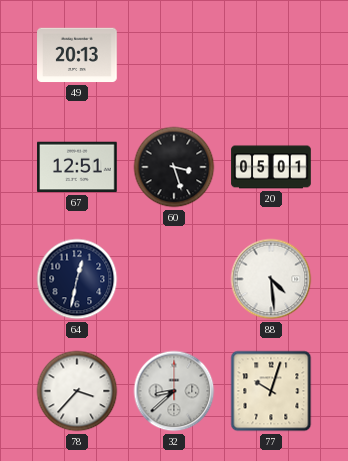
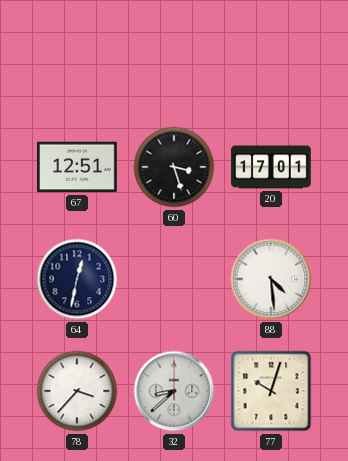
49: 20:13 -> none
20: 05:01 -> 17:01
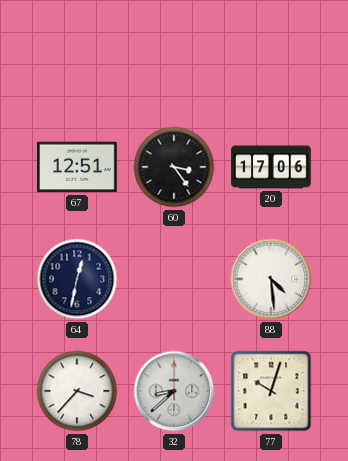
60: 3:27 -> 3:24
20: 17:01 -> 17:06
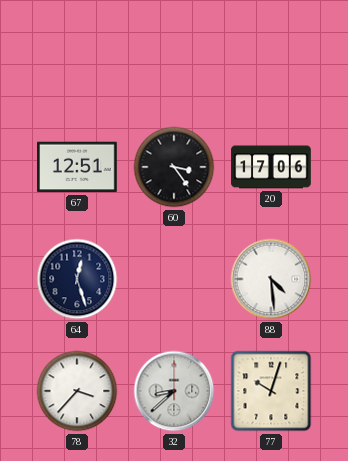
64: 12:32 -> 12:27
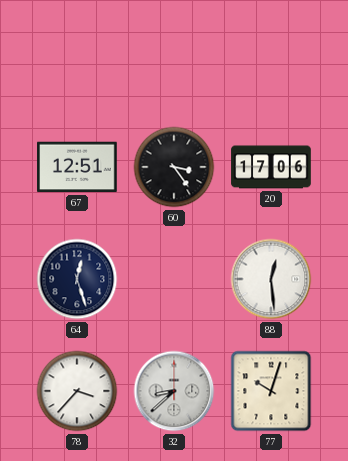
88: 4:29 -> 12:29
